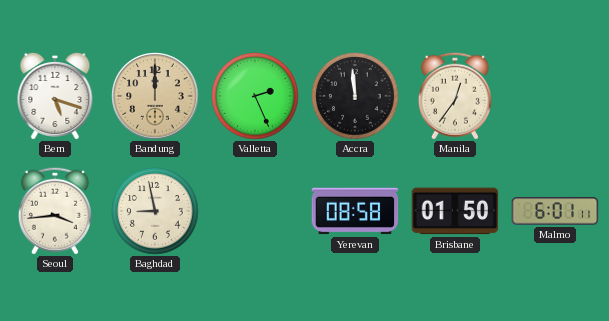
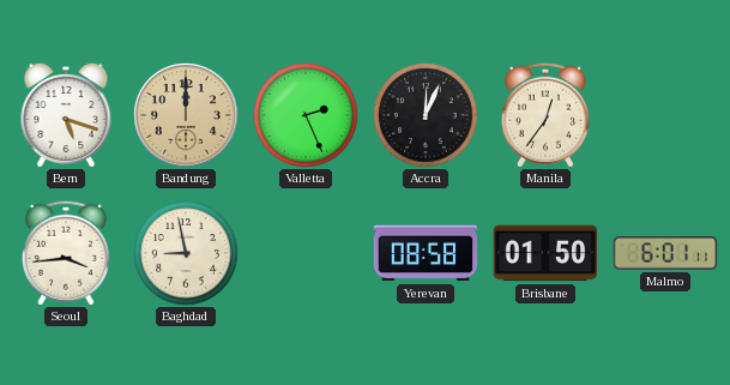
Accra: 11:59 -> 12:04
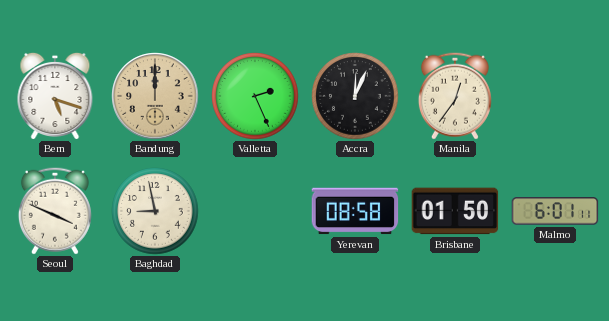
Seoul: 3:44 -> 3:49
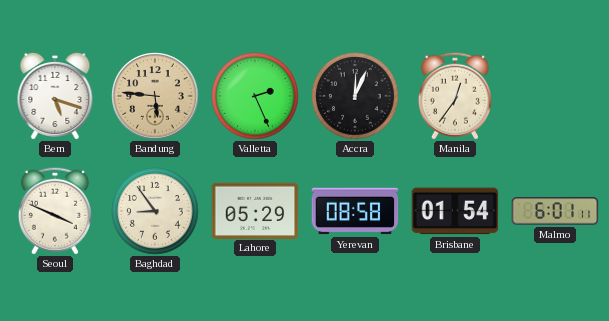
Bandung: 12:00 -> 5:46
Baghdad: 8:58 -> 8:54
Lahore: none -> 05:29
Brisbane: 01:50 -> 01:54
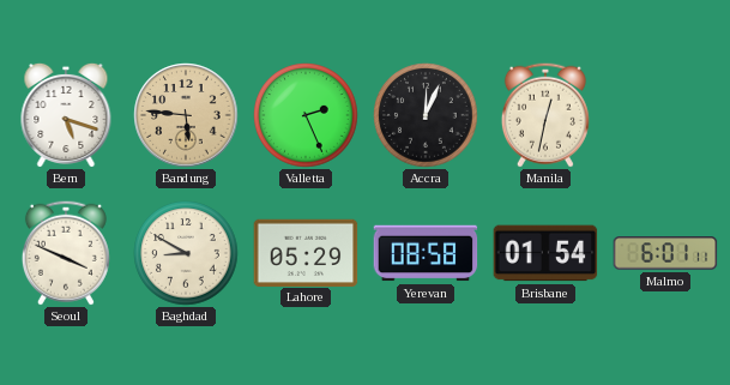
Manila: 12:36 -> 12:32
Baghdad: 8:54 -> 8:50
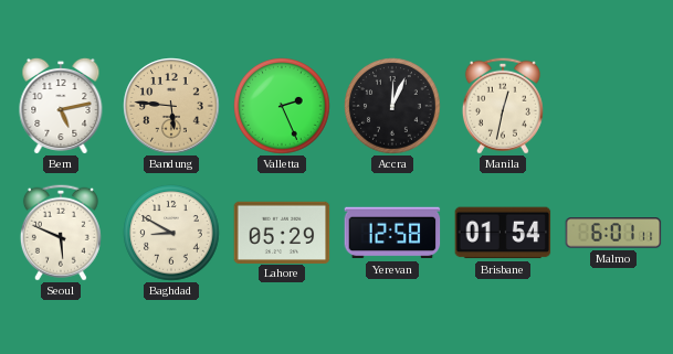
Bern: 5:18 -> 5:13
Seoul: 3:49 -> 5:49
Yerevan: 08:58 -> 12:58
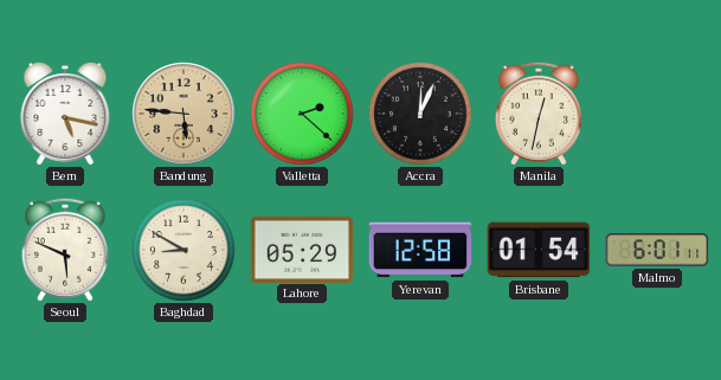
Bern: 5:13 -> 5:17
Valletta: 2:26 -> 2:22
